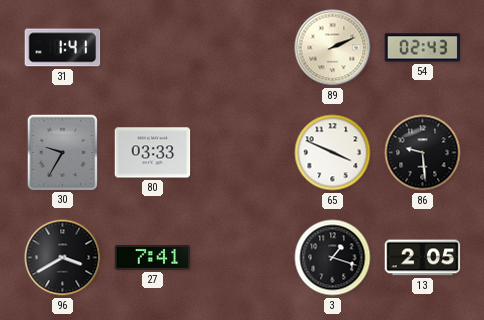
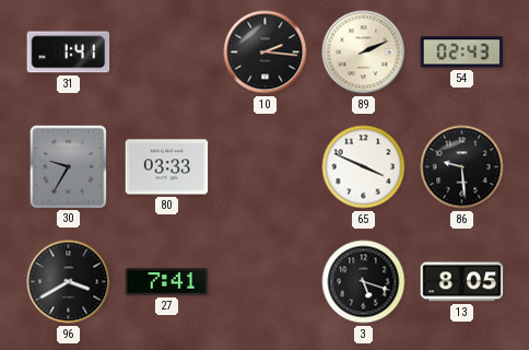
10: none -> 2:16
3: 1:18 -> 5:18
13: 2:05 -> 8:05
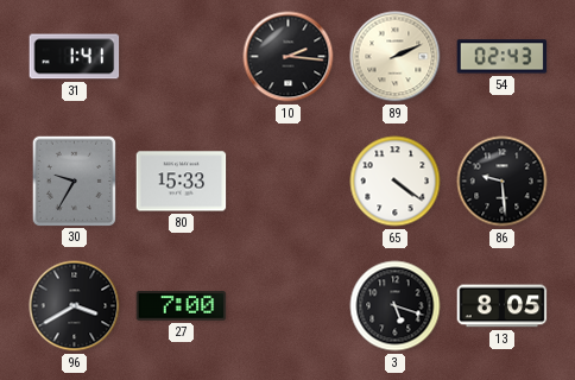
80: 03:33 -> 15:33
65: 3:49 -> 4:21
27: 7:41 -> 7:00
